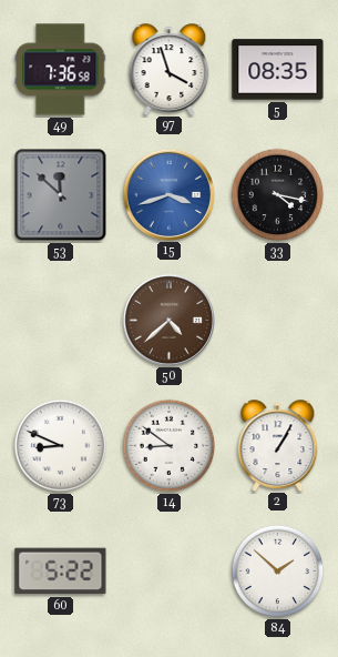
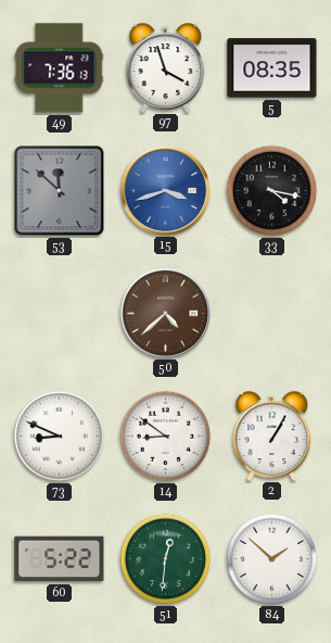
49: 7:36:58 -> 7:36:13
51: none -> 12:31
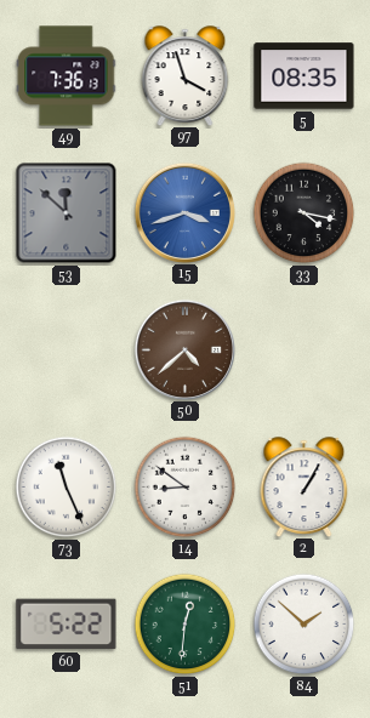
73: 8:49 -> 11:26
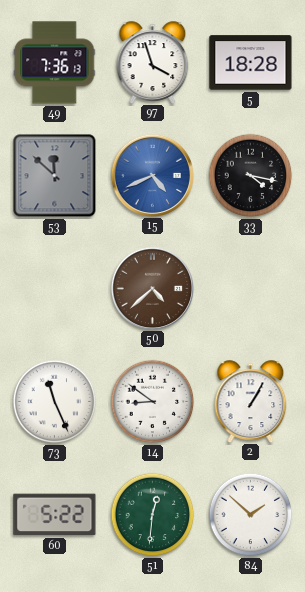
5: 08:35 -> 18:28
15: 3:42 -> 4:41
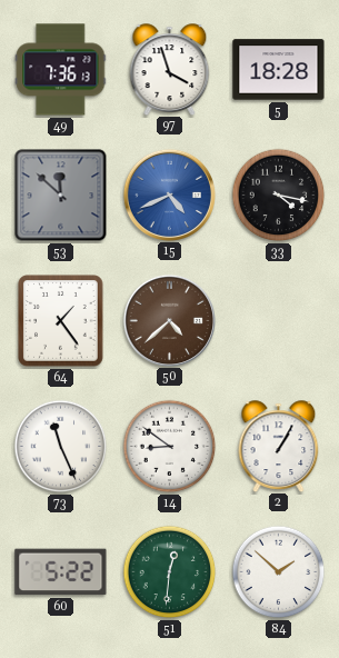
64: none -> 1:24
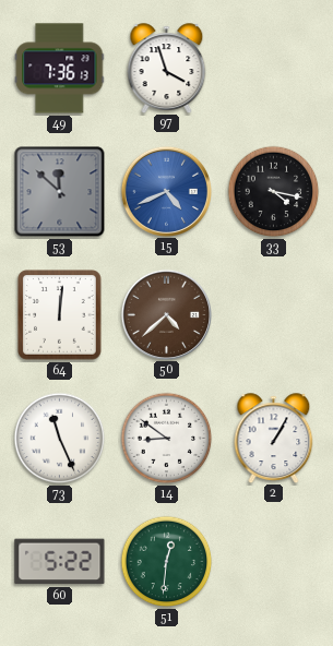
5: 18:28 -> none
64: 1:24 -> 12:01
84: 1:52 -> none
